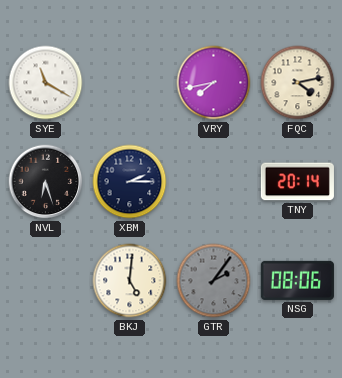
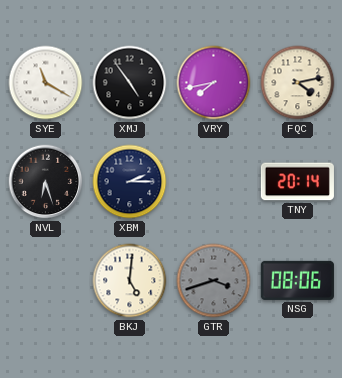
XMJ: none -> 4:54
GTR: 2:06 -> 3:42
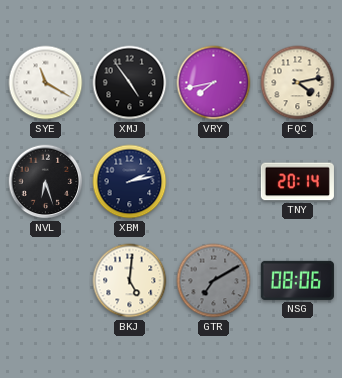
XBM: 2:15 -> 2:13
GTR: 3:42 -> 7:10
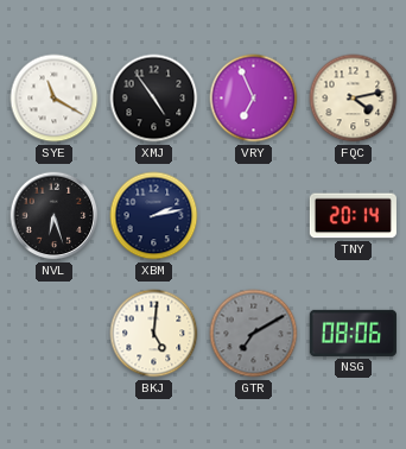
VRY: 7:43 -> 6:56
